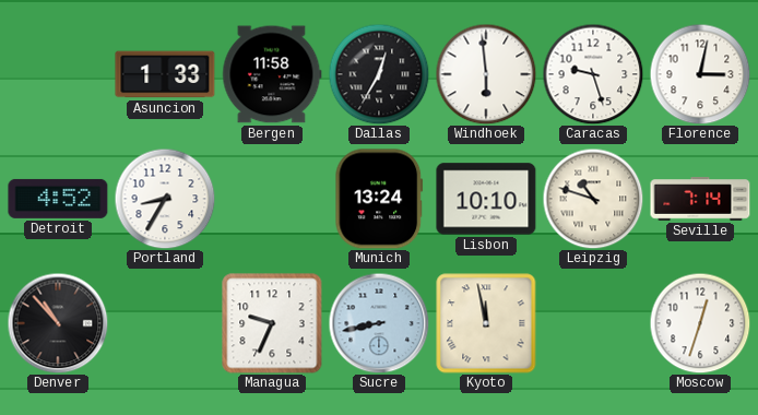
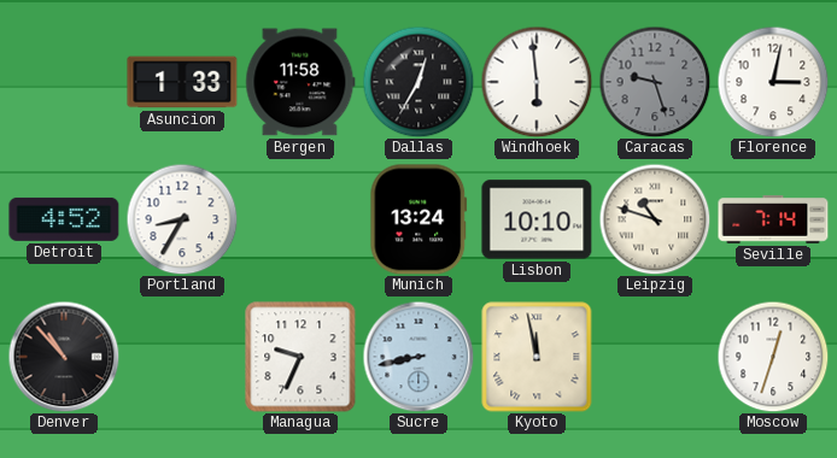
Caracas dial: white -> grey
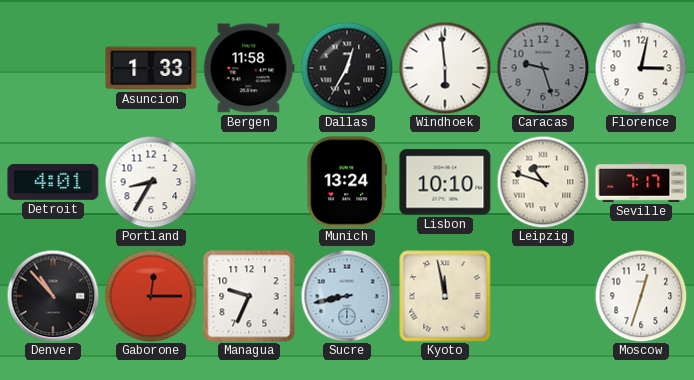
Detroit: 4:52 -> 4:01
Seville: 7:14 -> 7:17
Gaborone: none -> 12:15
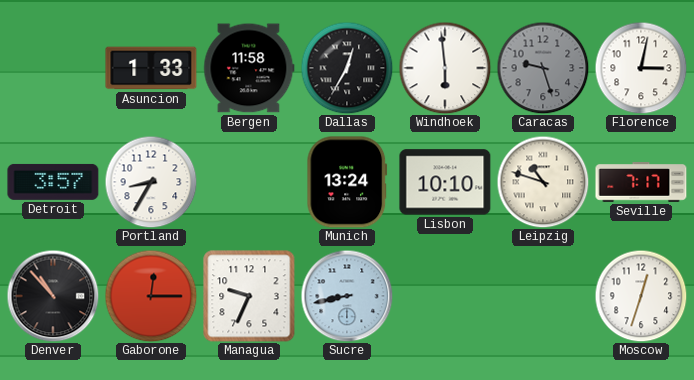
Detroit: 4:01 -> 3:57
Kyoto: 11:58 -> none
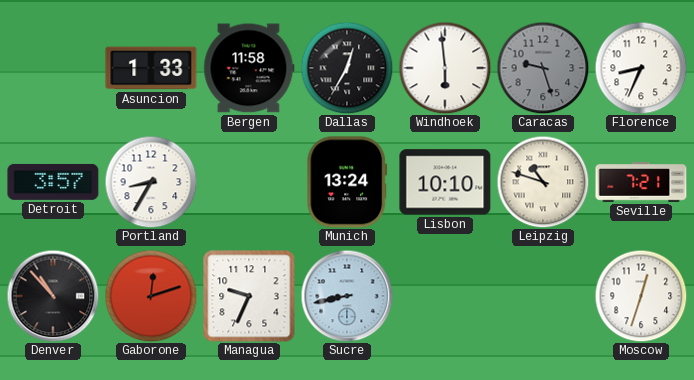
Florence: 3:02 -> 8:34
Seville: 7:17 -> 7:21
Gaborone: 12:15 -> 12:12
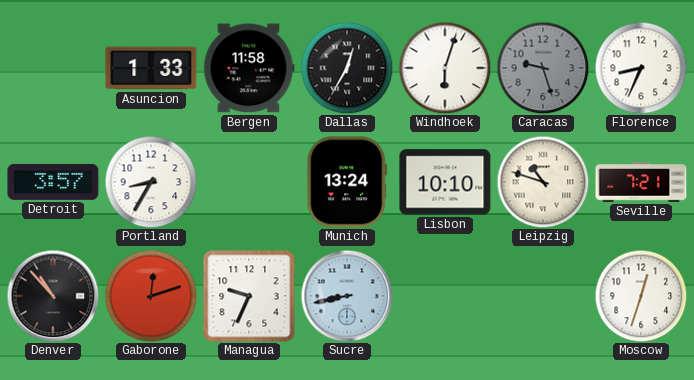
Windhoek: 5:59 -> 6:03
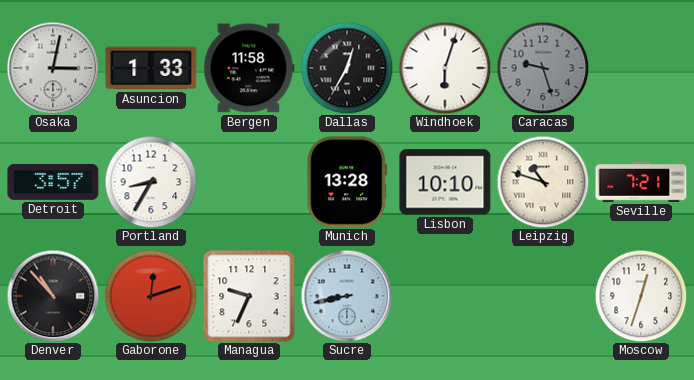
Osaka: none -> 3:02
Florence: 8:34 -> none
Munich: 13:24 -> 13:28
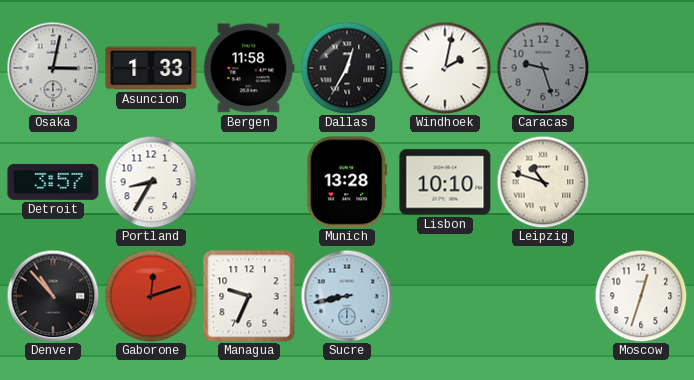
Windhoek: 6:03 -> 2:02
Seville: 7:21 -> none
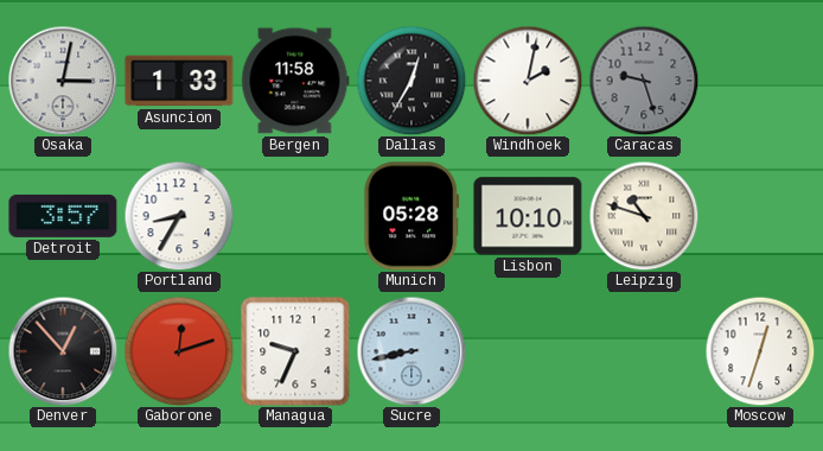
Munich: 13:28 -> 05:28
Denver: 10:53 -> 12:53
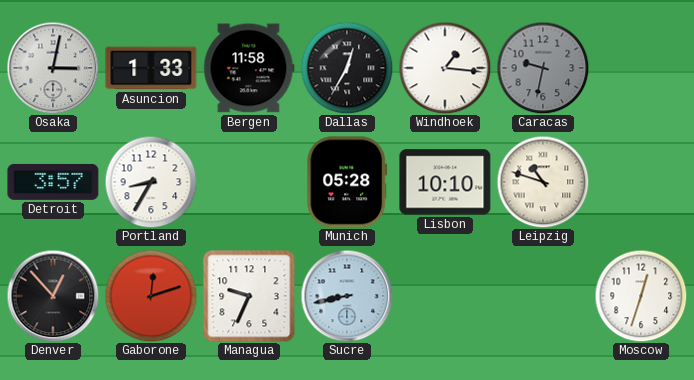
Windhoek: 2:02 -> 1:16
Caracas: 9:27 -> 9:32
